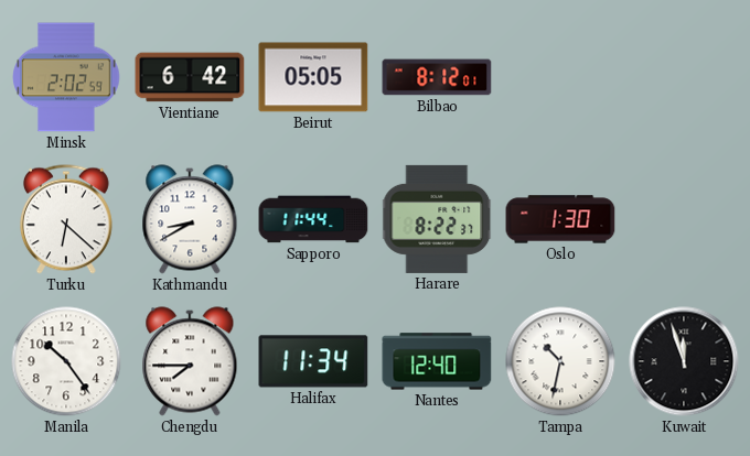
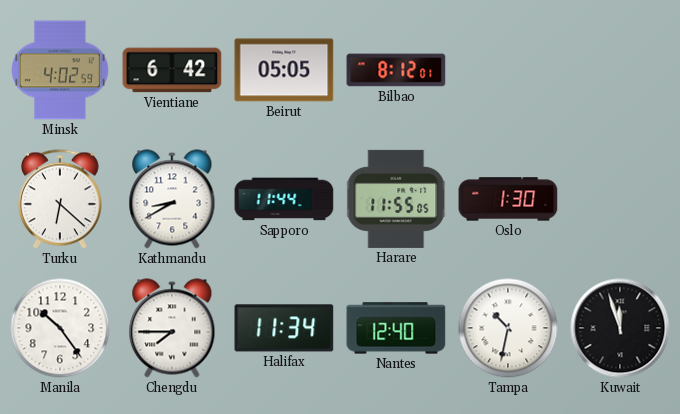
Minsk: 2:02 -> 4:02
Harare: 8:22 -> 11:55
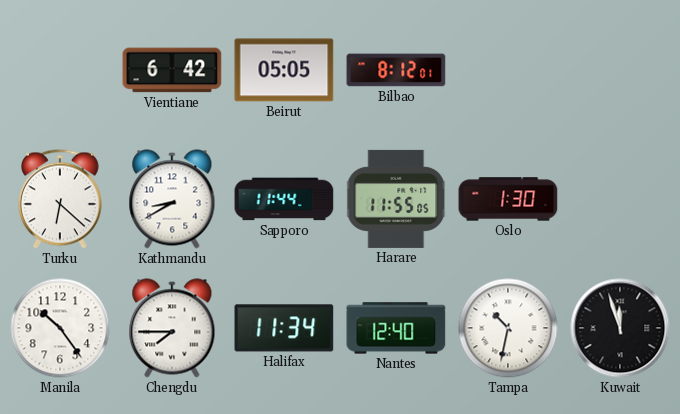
Minsk: 4:02 -> none
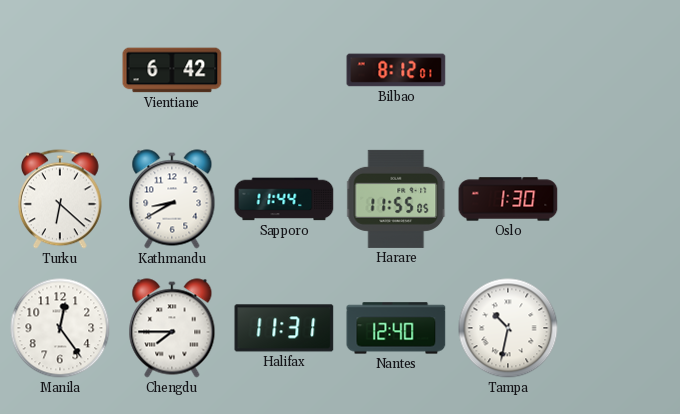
Beirut: 05:05 -> none
Manila: 10:24 -> 12:24
Halifax: 11:34 -> 11:31
Kuwait: 11:57 -> none
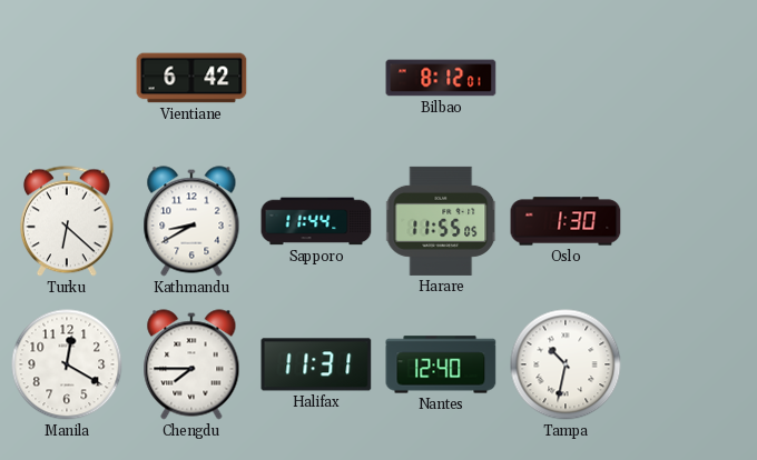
Manila: 12:24 -> 12:20
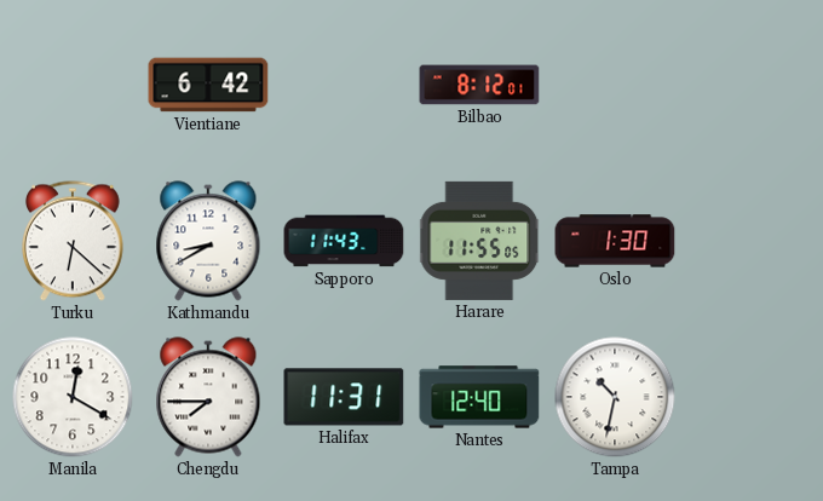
Sapporo: 11:44 -> 11:43
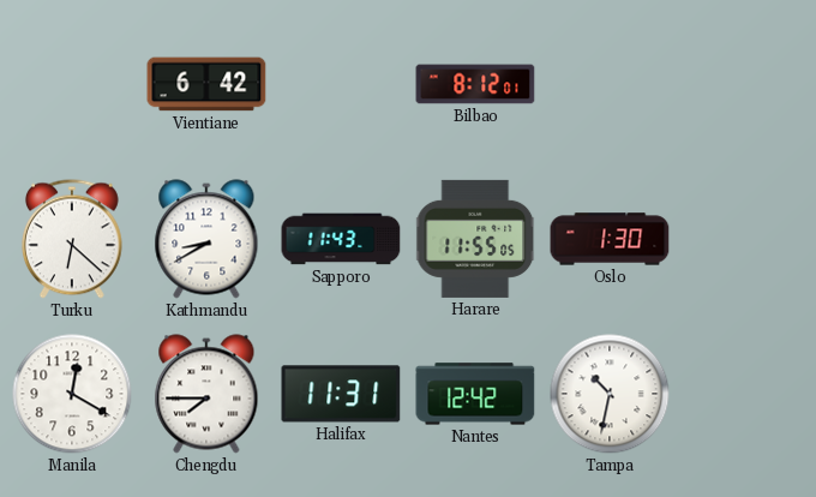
Nantes: 12:40 -> 12:42
